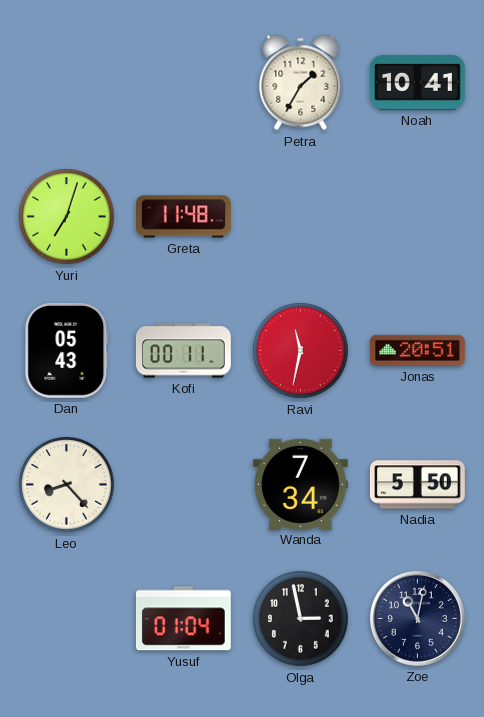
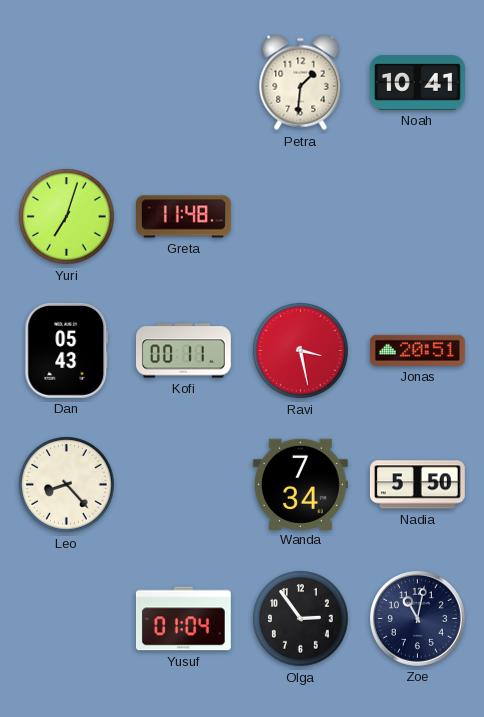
Petra: 1:35 -> 1:31
Ravi: 11:32 -> 3:28
Olga: 2:58 -> 2:54
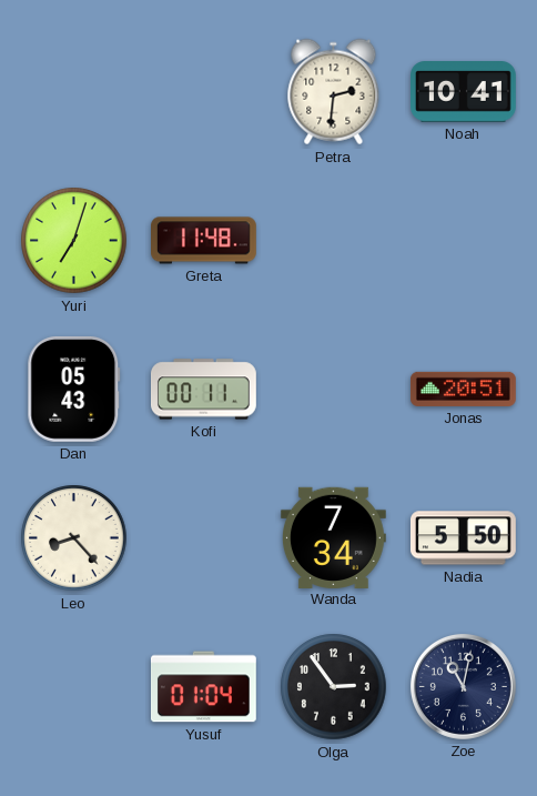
Petra: 1:31 -> 2:31
Ravi: 3:28 -> none
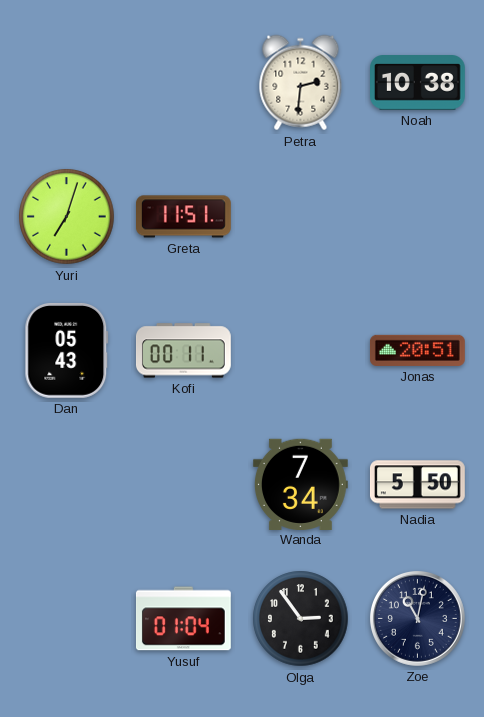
Noah: 10:41 -> 10:38
Greta: 11:48 -> 11:51
Leo: 8:23 -> none
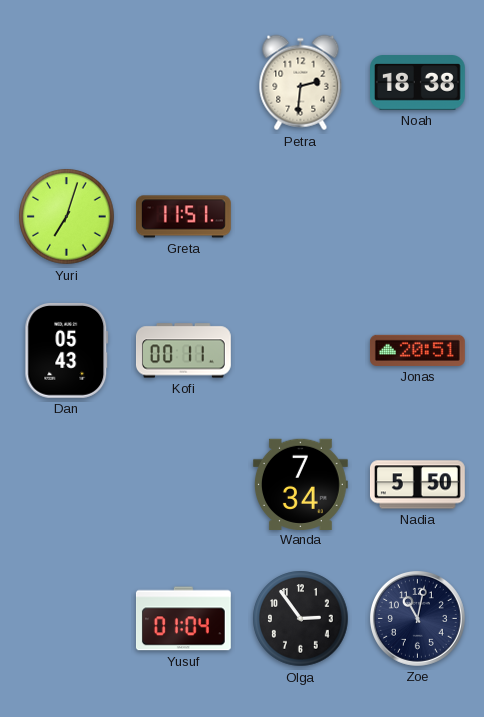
Noah: 10:38 -> 18:38
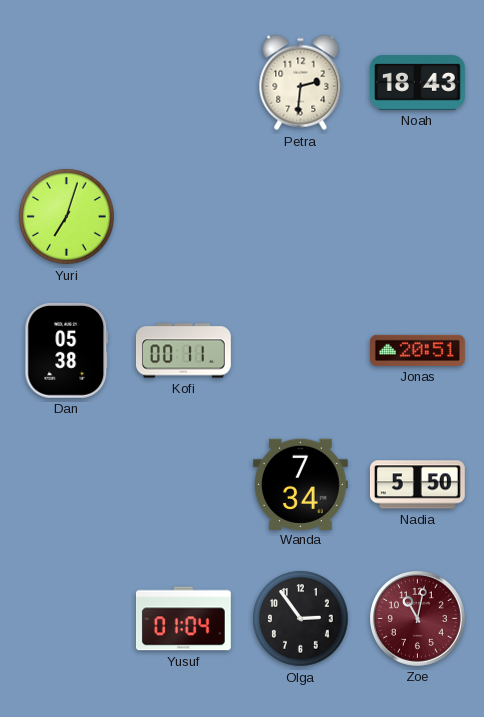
Noah: 18:38 -> 18:43
Greta: 11:51 -> none
Dan: 05:43 -> 05:38
Zoe dial: navy -> burgundy
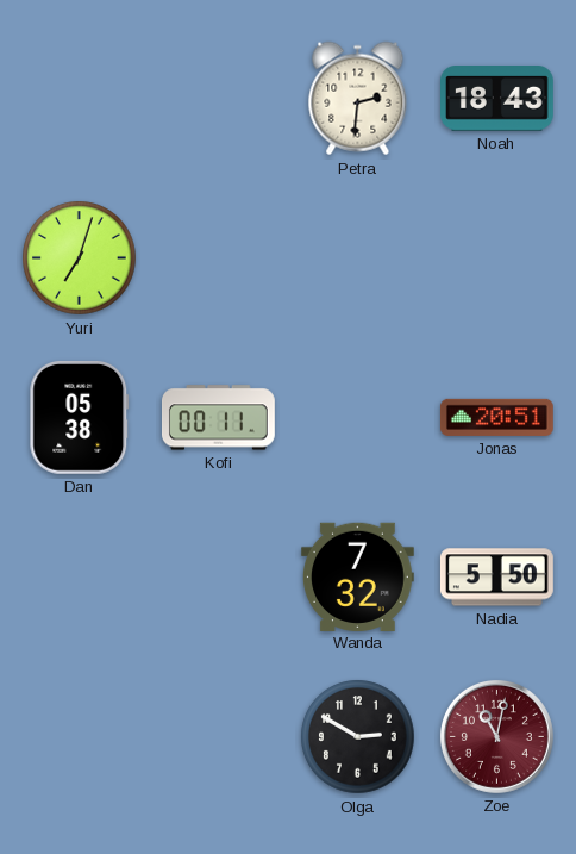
Wanda: 7:34 -> 7:32
Yusuf: 01:04 -> none
Olga: 2:54 -> 2:50
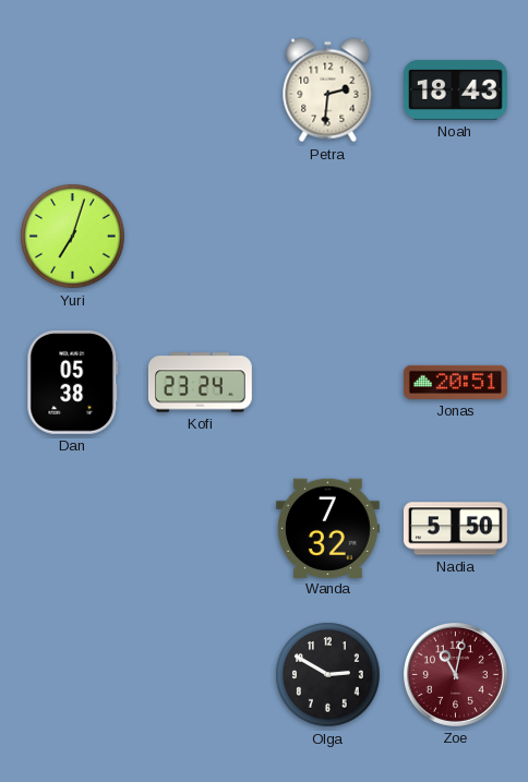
Kofi: 00:11 -> 23:24
